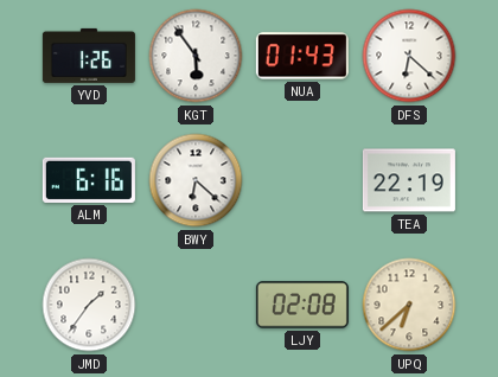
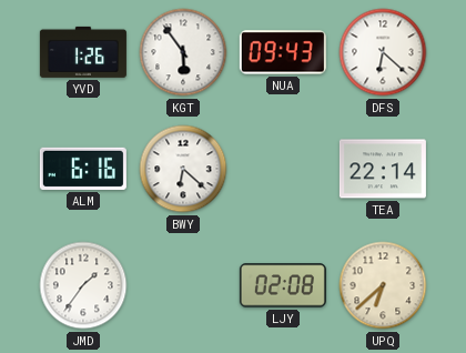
NUA: 01:43 -> 09:43
TEA: 22:19 -> 22:14
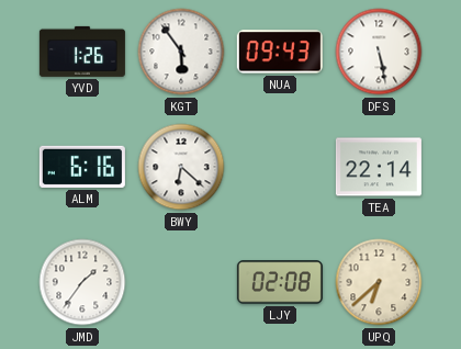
DFS: 6:22 -> 5:28
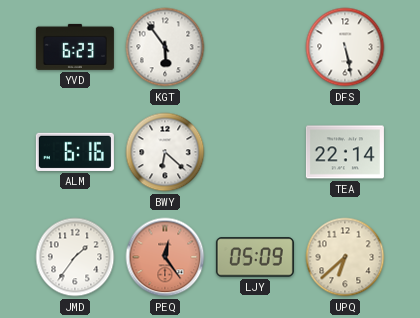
YVD: 1:26 -> 6:23
NUA: 09:43 -> none
PEQ: none -> 12:24
LJY: 02:08 -> 05:09
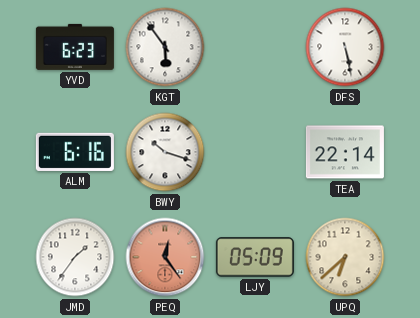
BWY: 6:22 -> 10:18
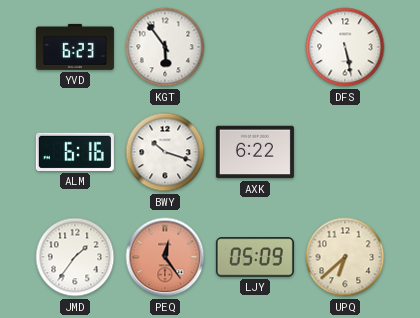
AXK: none -> 6:22
TEA: 22:14 -> none
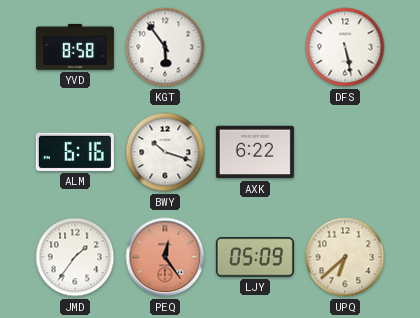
YVD: 6:23 -> 8:58
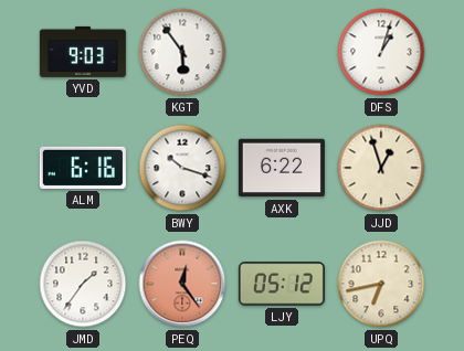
YVD: 8:58 -> 9:03
DFS: 5:28 -> 1:03
JJD: none -> 12:57
LJY: 05:09 -> 05:12
UPQ: 6:38 -> 6:43
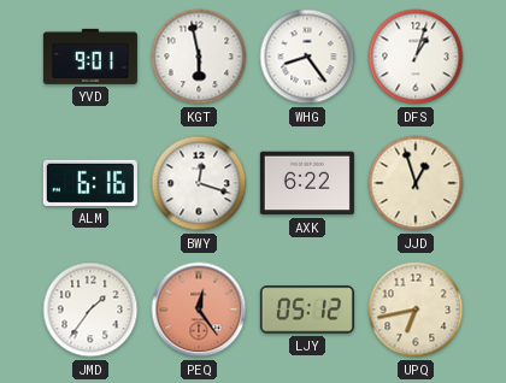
YVD: 9:03 -> 9:01
KGT: 5:54 -> 5:58
WHG: none -> 8:24
BWY: 10:18 -> 12:18
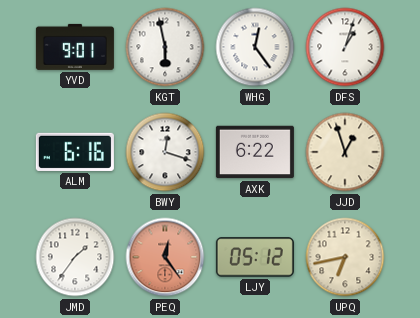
WHG: 8:24 -> 12:24
